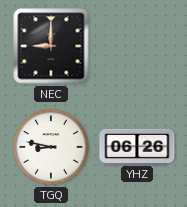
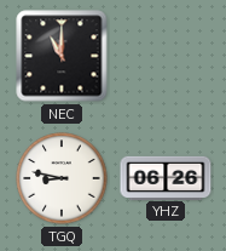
NEC: 9:00 -> 11:00
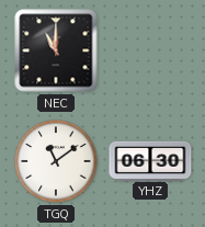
TGQ: 8:47 -> 11:09
YHZ: 06:26 -> 06:30
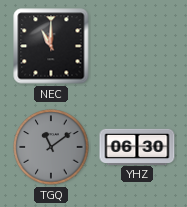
TGQ dial: white -> grey
